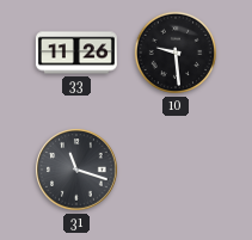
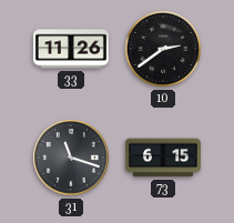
10: 9:29 -> 2:39
73: none -> 6:15
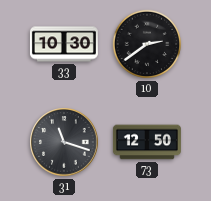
33: 11:26 -> 10:30
73: 6:15 -> 12:50
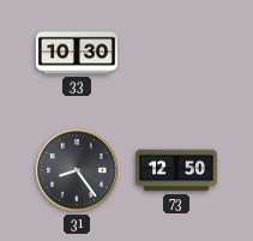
10: 2:39 -> none
31: 11:18 -> 8:24
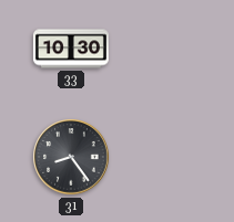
73: 12:50 -> none
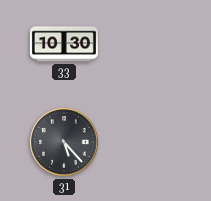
31: 8:24 -> 5:23
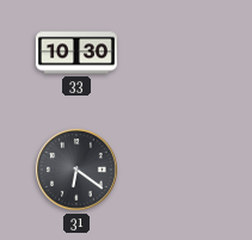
31: 5:23 -> 6:21
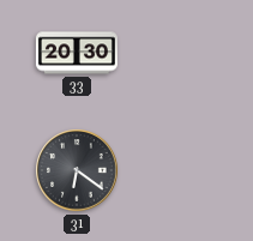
33: 10:30 -> 20:30
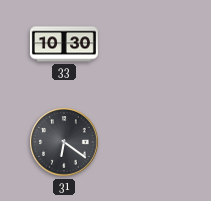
33: 20:30 -> 10:30
